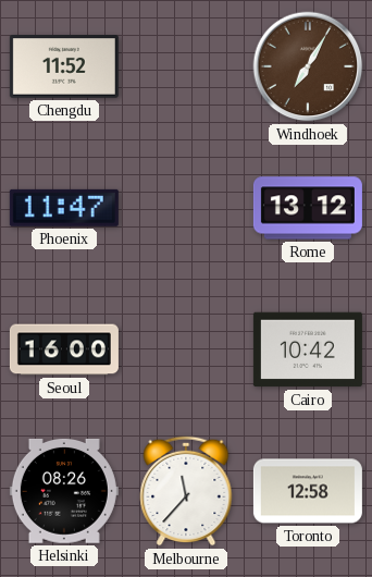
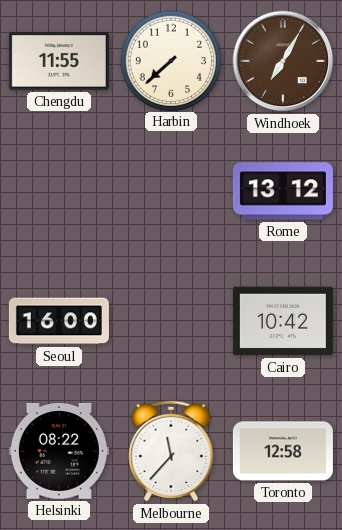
Chengdu: 11:52 -> 11:55
Harbin: none -> 7:38
Phoenix: 11:47 -> none
Helsinki: 08:26 -> 08:22
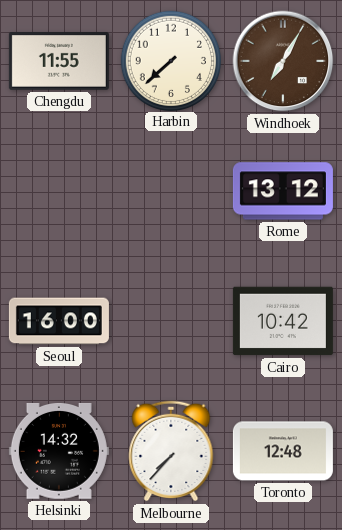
Helsinki: 08:22 -> 14:32
Melbourne: 11:37 -> 7:37
Toronto: 12:58 -> 12:48
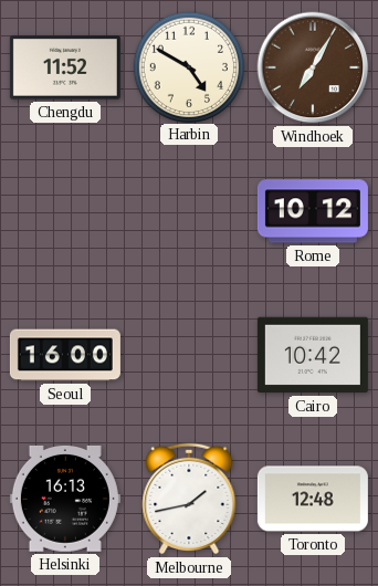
Chengdu: 11:55 -> 11:52
Harbin: 7:38 -> 4:50
Rome: 13:12 -> 10:12
Helsinki: 14:32 -> 16:13
Melbourne: 7:37 -> 1:43
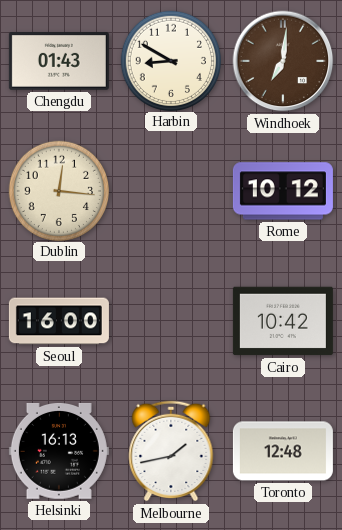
Chengdu: 11:52 -> 01:43
Harbin: 4:50 -> 8:50
Windhoek: 7:05 -> 7:01
Dublin: none -> 12:16
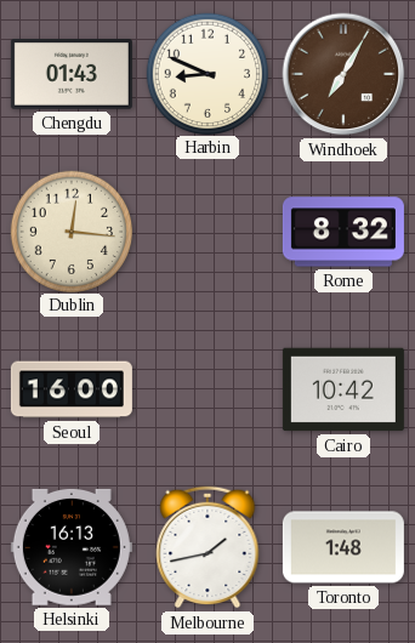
Harbin: 8:50 -> 8:49
Windhoek: 7:01 -> 7:05
Rome: 10:12 -> 8:32
Toronto: 12:48 -> 1:48
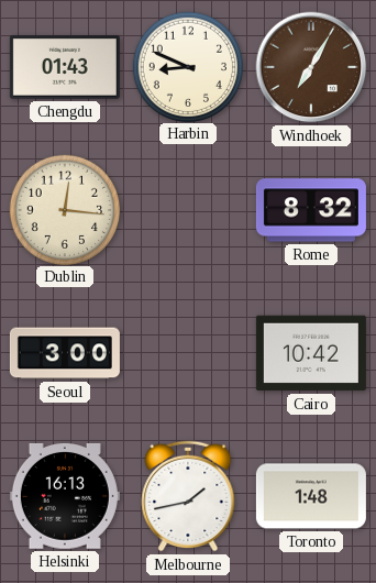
Seoul: 16:00 -> 3:00
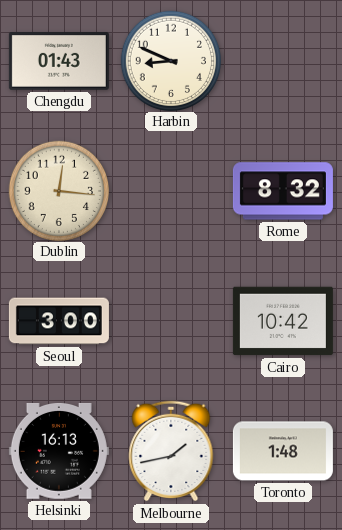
Windhoek: 7:05 -> none
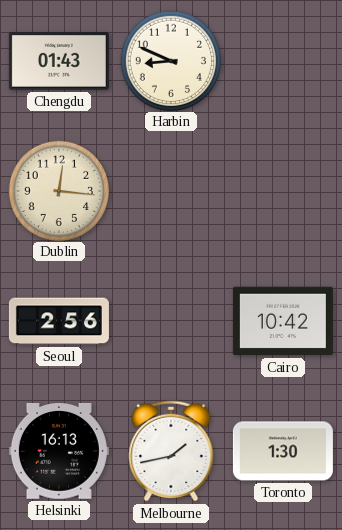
Rome: 8:32 -> none
Seoul: 3:00 -> 2:56
Toronto: 1:48 -> 1:30
